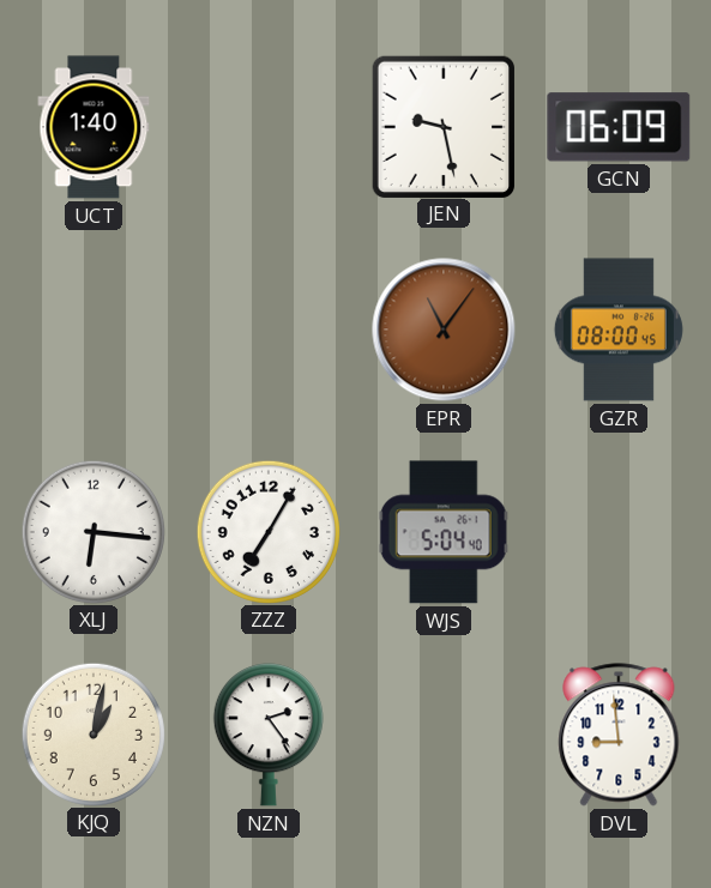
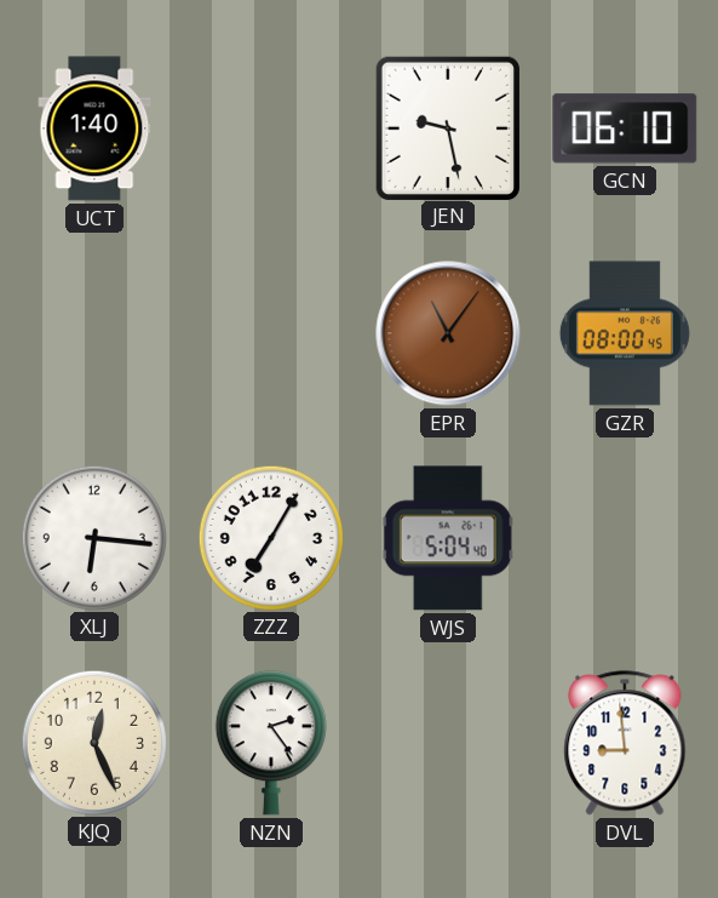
GCN: 06:09 -> 06:10
KJQ: 1:02 -> 12:26
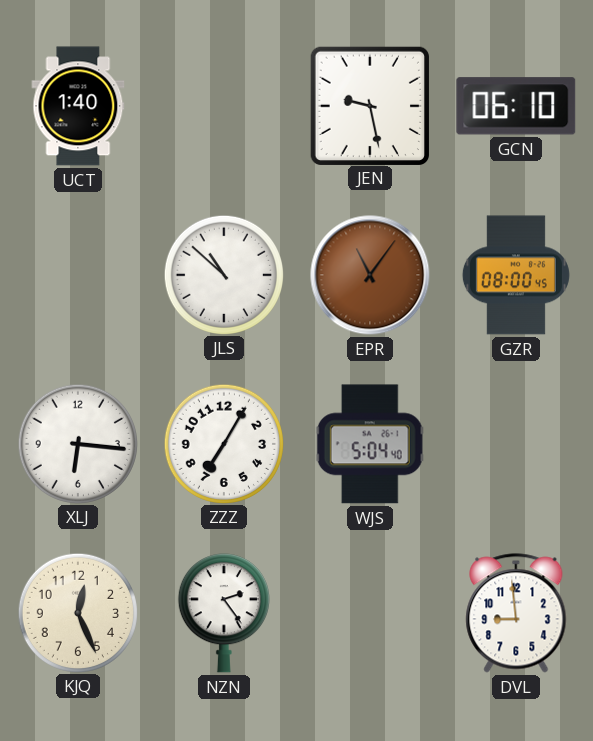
JLS: none -> 10:52
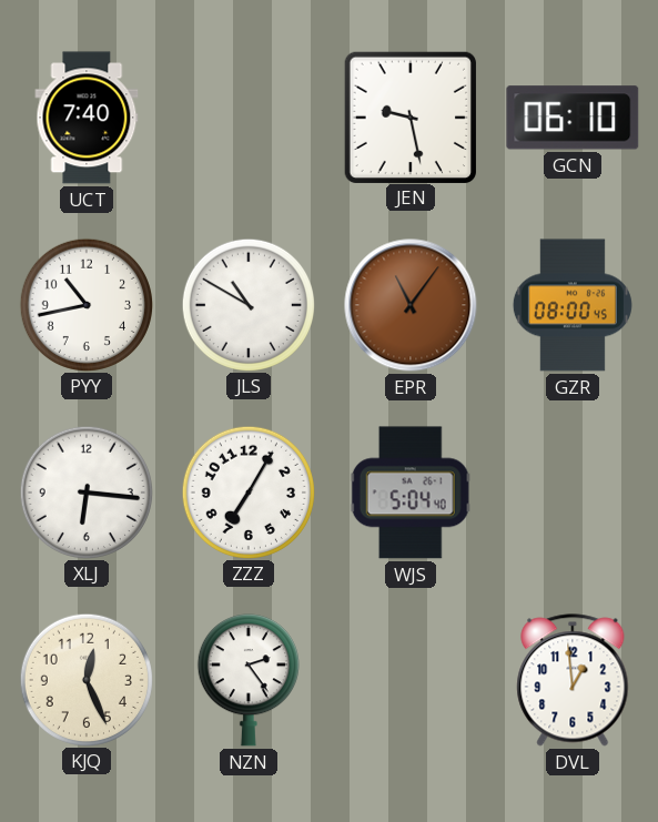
UCT: 1:40 -> 7:40
PYY: none -> 10:43
JLS: 10:52 -> 10:50
DVL: 8:59 -> 12:59
